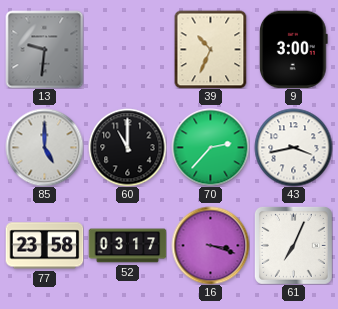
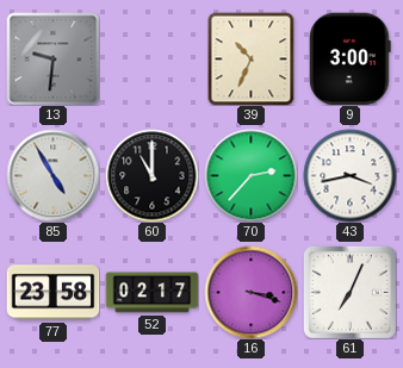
85: 5:00 -> 4:55
52: 03:17 -> 02:17
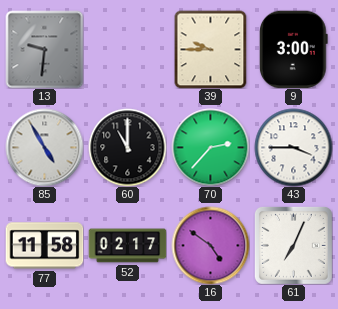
39: 10:34 -> 9:45
43: 3:43 -> 3:45
77: 23:58 -> 11:58
16: 3:18 -> 4:51
